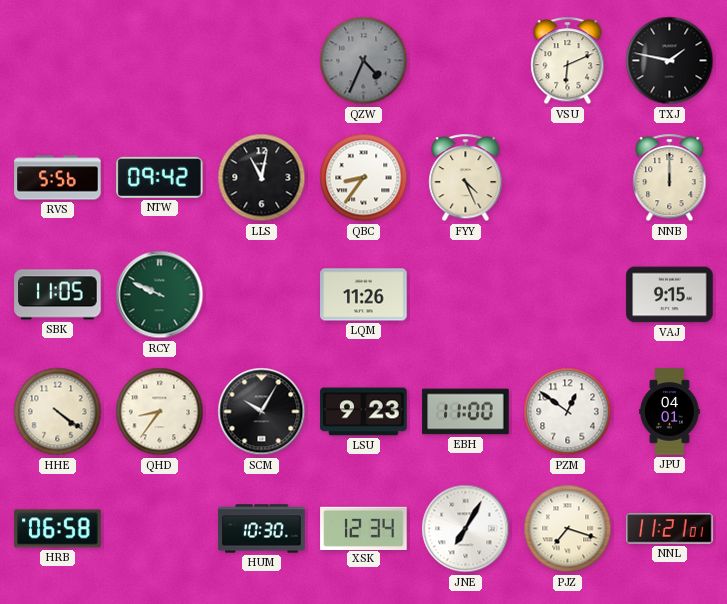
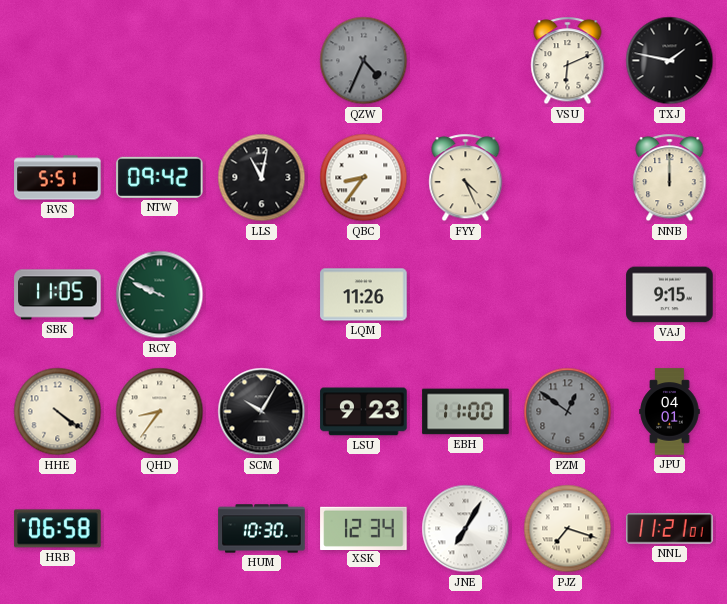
RVS: 5:56 -> 5:51
PZM dial: white -> grey
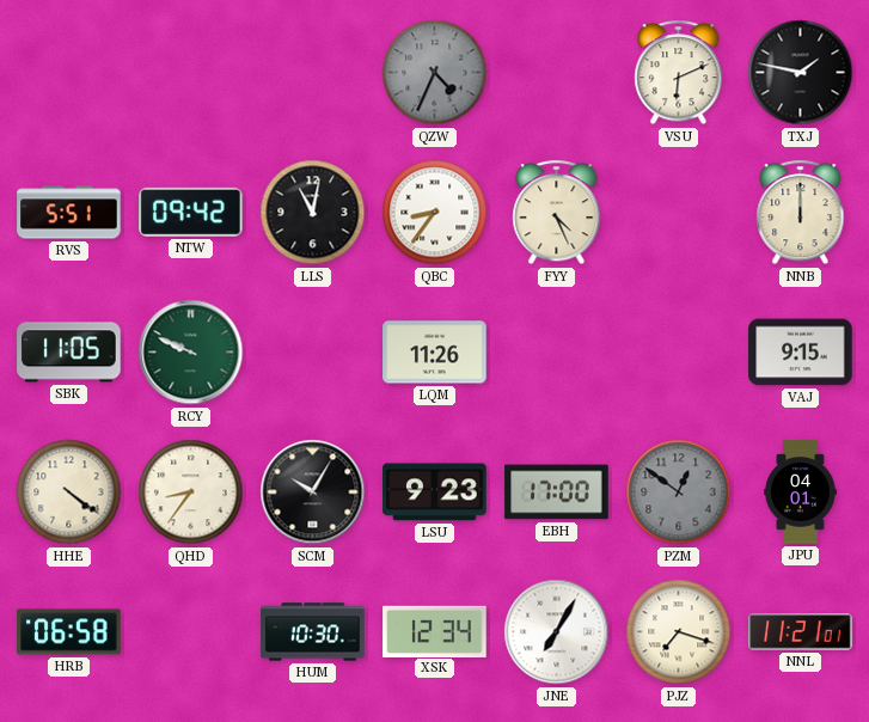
EBH: 11:00 -> 17:00
